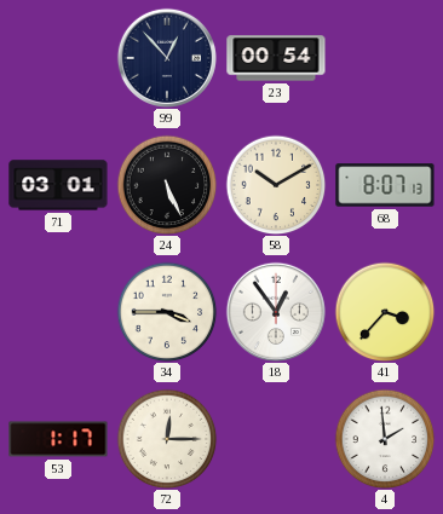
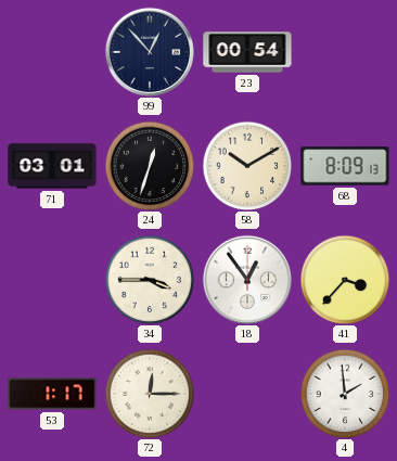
24: 5:26 -> 12:33
68: 8:07 -> 8:09
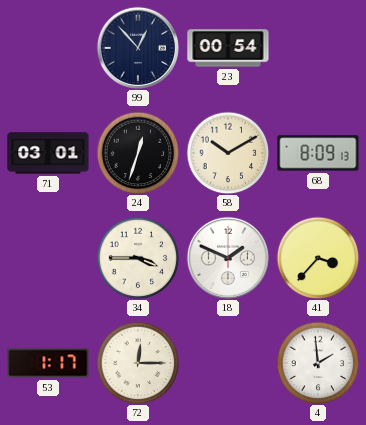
18: 12:54 -> 1:49
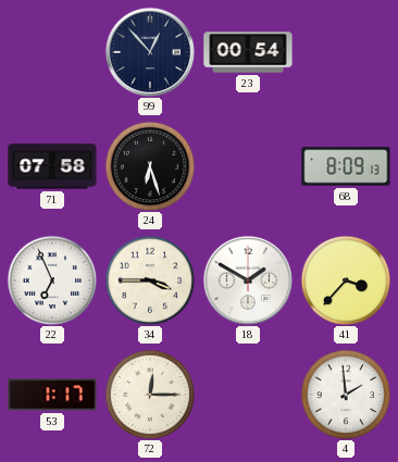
71: 03:01 -> 07:58
24: 12:33 -> 6:27
58: 10:10 -> none
22: none -> 6:56
18: 1:49 -> 1:50
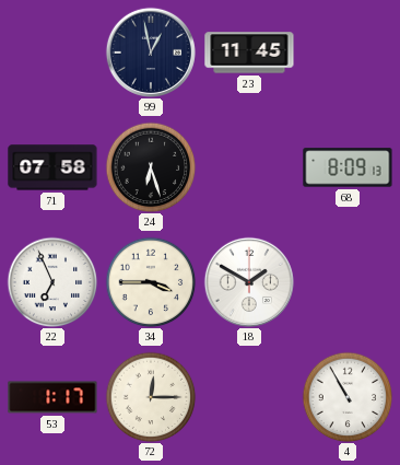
99: 12:53 -> 12:58
23: 00:54 -> 11:45
41: 3:37 -> none
4: 1:59 -> 10:55
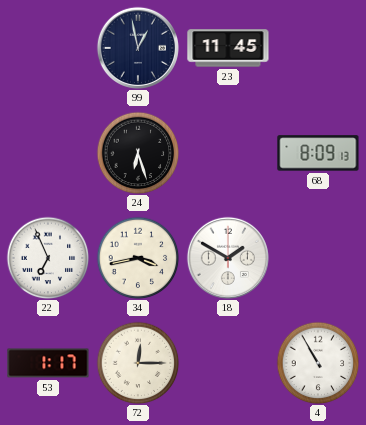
71: 07:58 -> none
34: 3:45 -> 3:43
